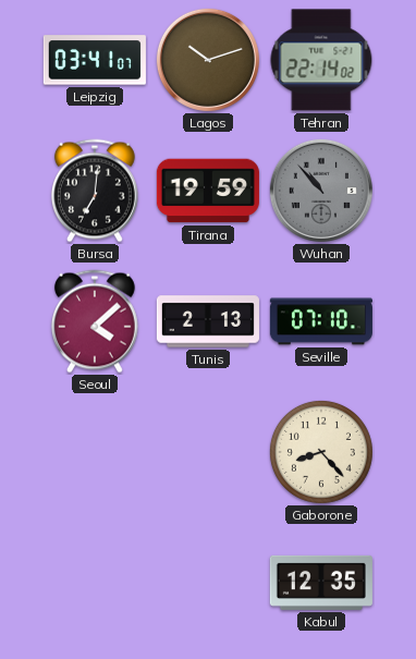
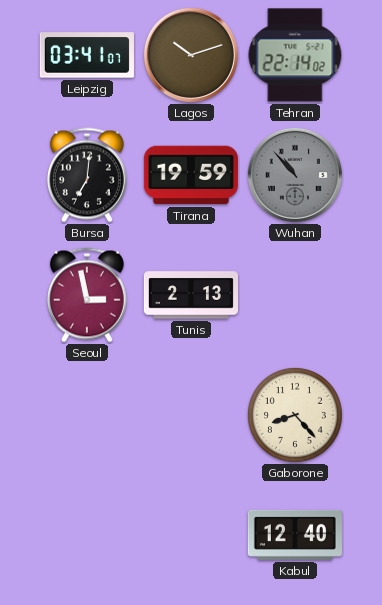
Seoul: 4:08 -> 2:58
Seville: 07:10 -> none
Kabul: 12:35 -> 12:40
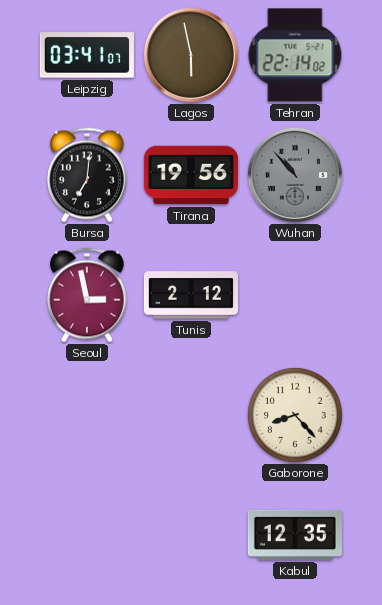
Lagos: 10:12 -> 5:58
Tirana: 19:59 -> 19:56
Tunis: 2:13 -> 2:12
Kabul: 12:40 -> 12:35
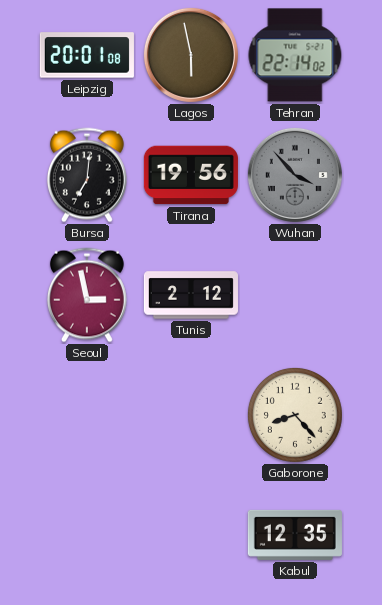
Leipzig: 03:41 -> 20:01
Wuhan: 10:53 -> 3:53
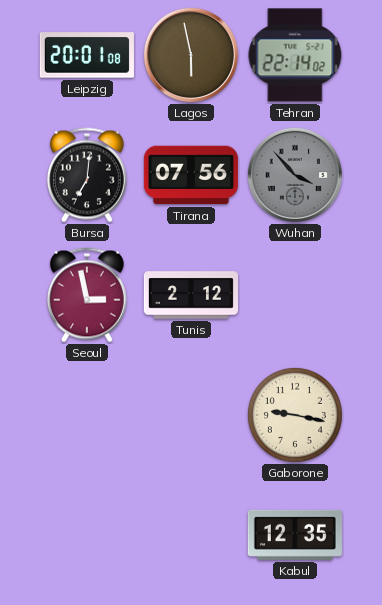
Tirana: 19:56 -> 07:56
Gaborone: 8:23 -> 9:17
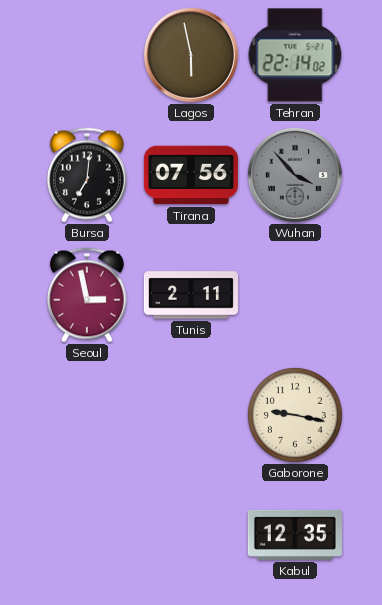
Leipzig: 20:01 -> none
Tunis: 2:12 -> 2:11
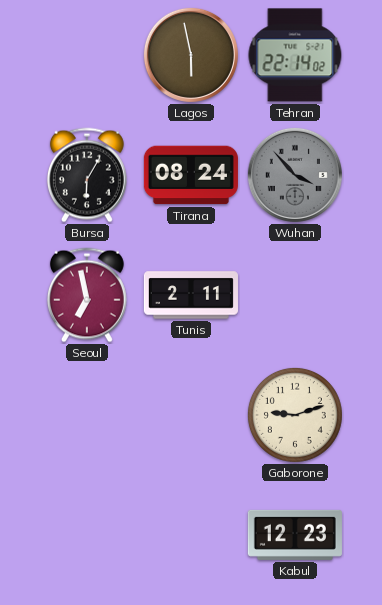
Bursa: 7:01 -> 6:05
Tirana: 07:56 -> 08:24
Seoul: 2:58 -> 6:58
Gaborone: 9:17 -> 9:12
Kabul: 12:35 -> 12:23
